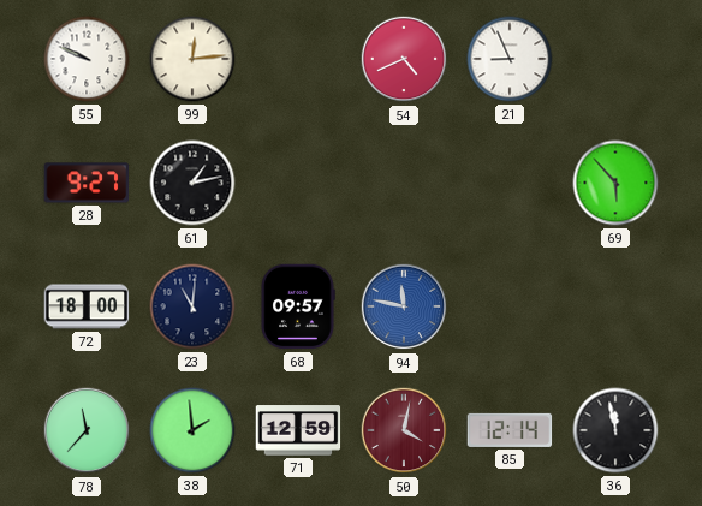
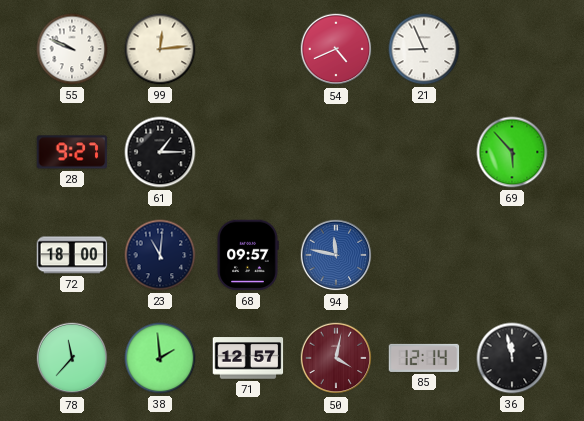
61: 1:13 -> 1:15
71: 12:59 -> 12:57
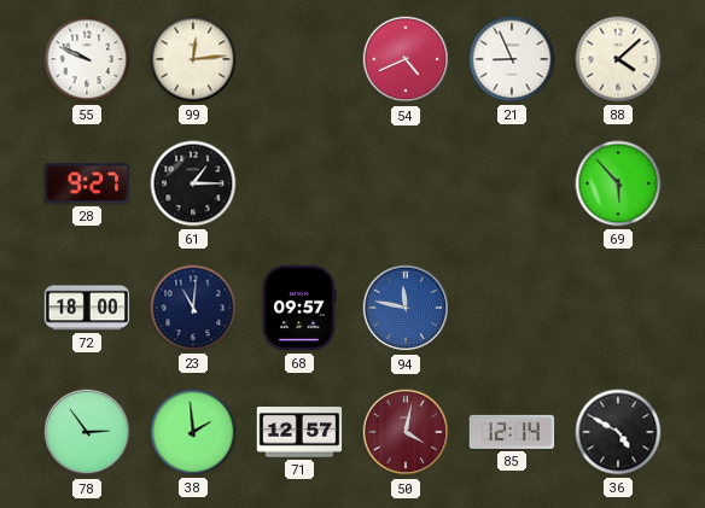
88: none -> 4:08
78: 11:37 -> 2:54
36: 11:58 -> 4:50
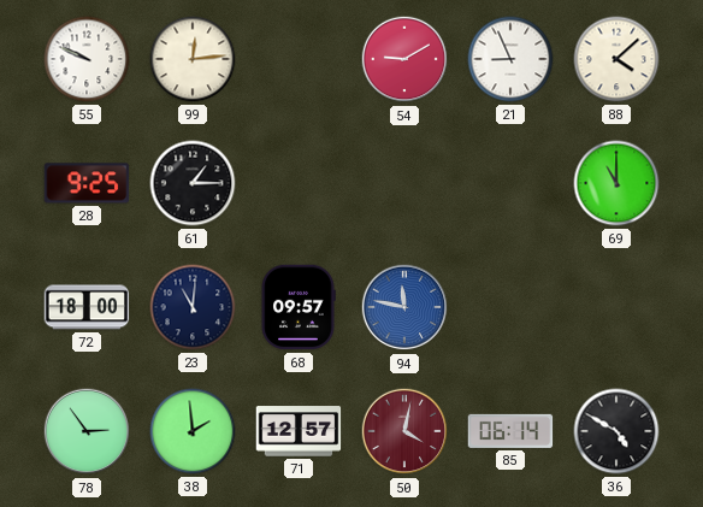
54: 4:41 -> 9:10
28: 9:27 -> 9:25
69: 5:53 -> 11:00
85: 12:14 -> 06:14
